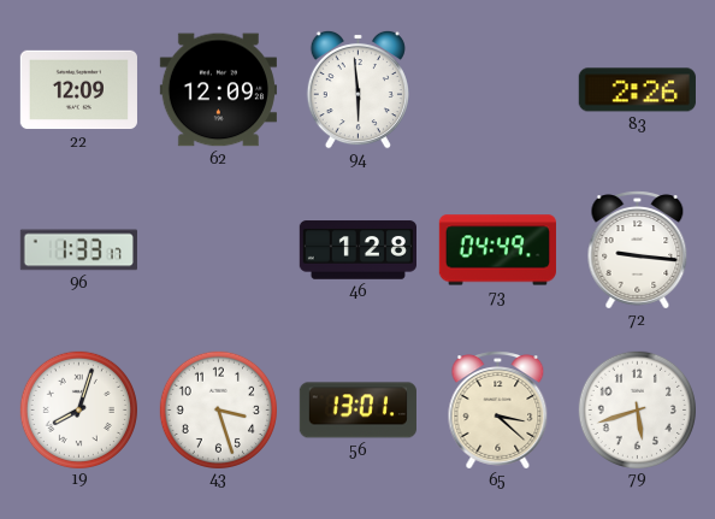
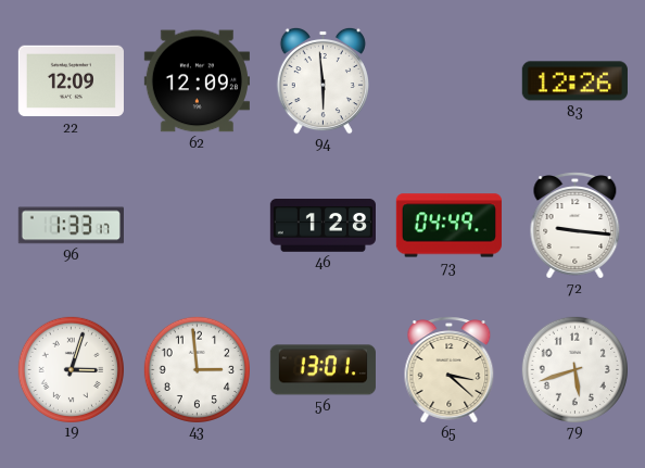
83: 2:26 -> 12:26
19: 8:03 -> 3:03
43: 3:27 -> 2:59
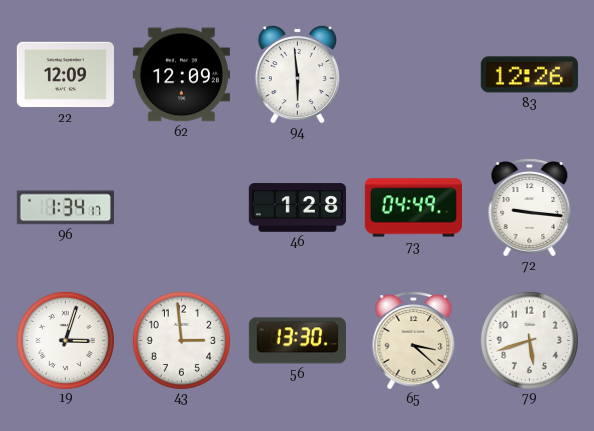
96: 1:33 -> 1:34
56: 13:01 -> 13:30
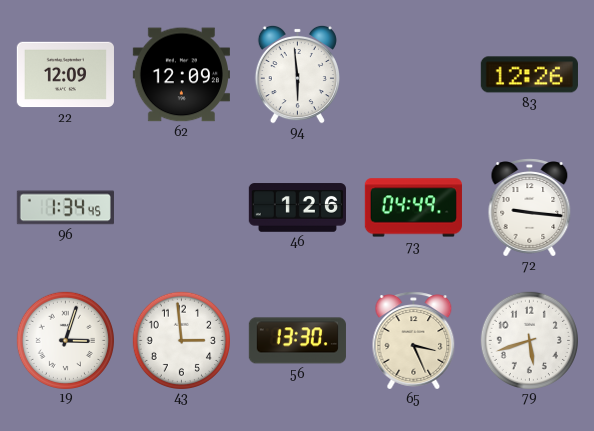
96: 1:34:17 -> 1:34:45
46: 1:28 -> 1:26
65: 3:22 -> 3:26
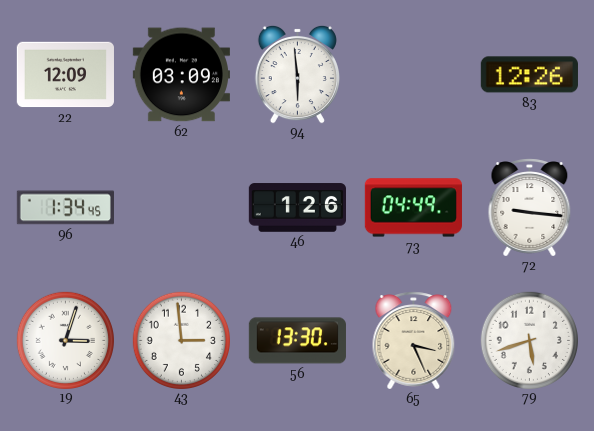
62: 12:09 -> 03:09
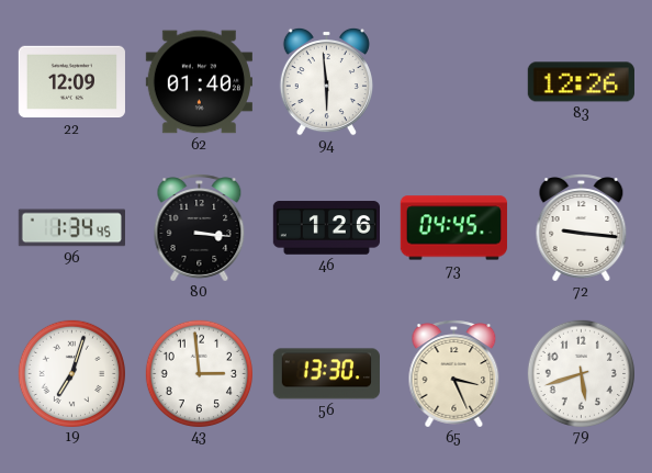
62: 03:09 -> 01:40
80: none -> 3:16
73: 04:49 -> 04:45
19: 3:03 -> 7:03
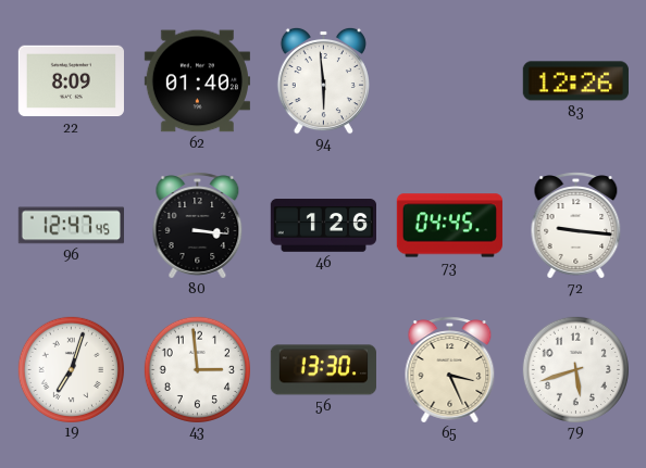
22: 12:09 -> 8:09
96: 1:34 -> 12:47
